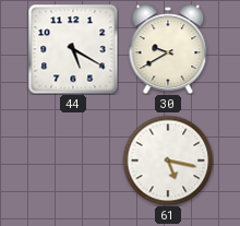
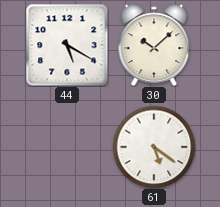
30: 9:40 -> 10:08
61: 5:17 -> 5:21
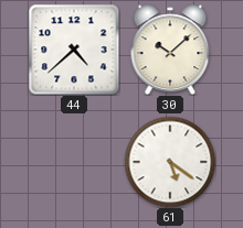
44: 5:20 -> 4:38
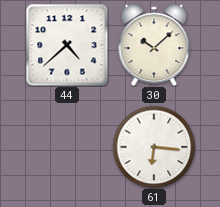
61: 5:21 -> 6:16
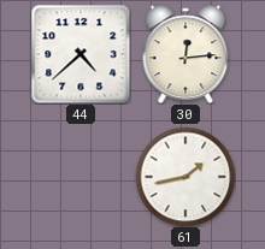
30: 10:08 -> 12:14
61: 6:16 -> 1:43
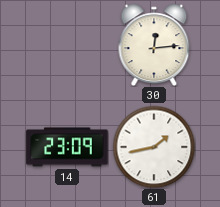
44: 4:38 -> none
14: none -> 23:09
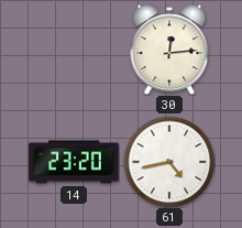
14: 23:09 -> 23:20
61: 1:43 -> 4:43
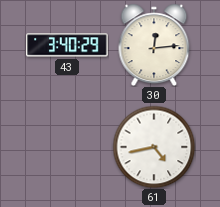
43: none -> 3:40
14: 23:20 -> none
